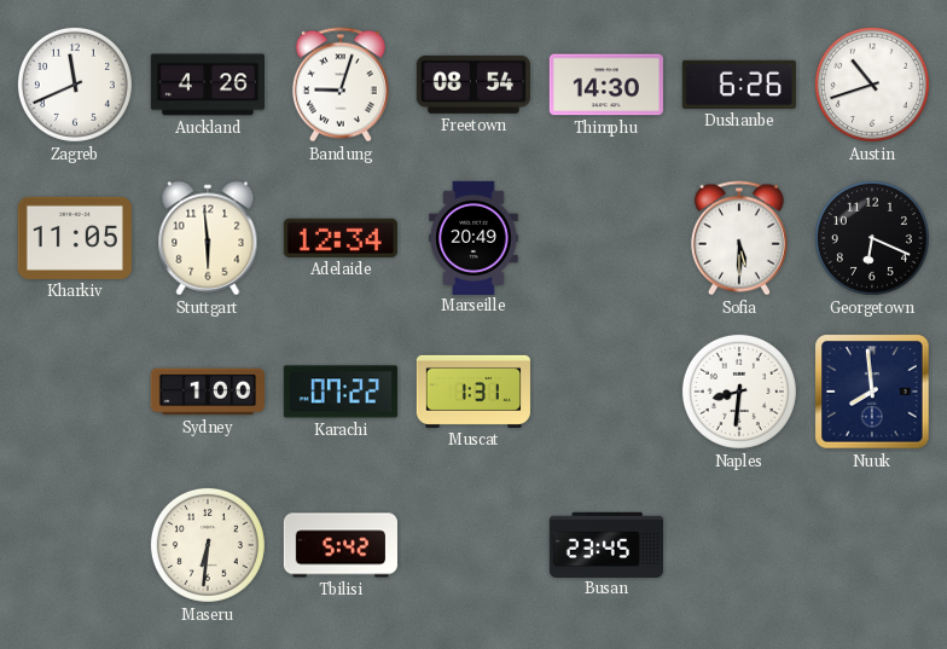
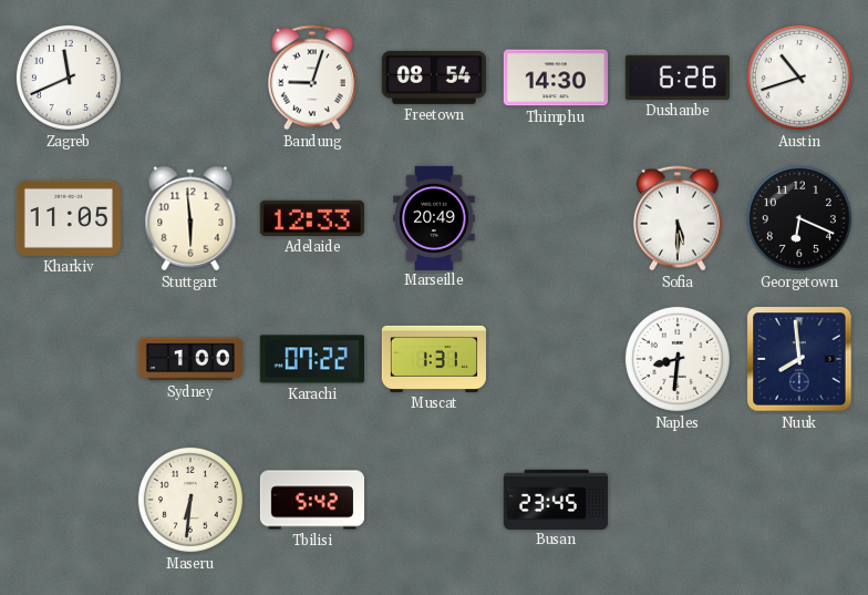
Auckland: 4:26 -> none
Adelaide: 12:34 -> 12:33
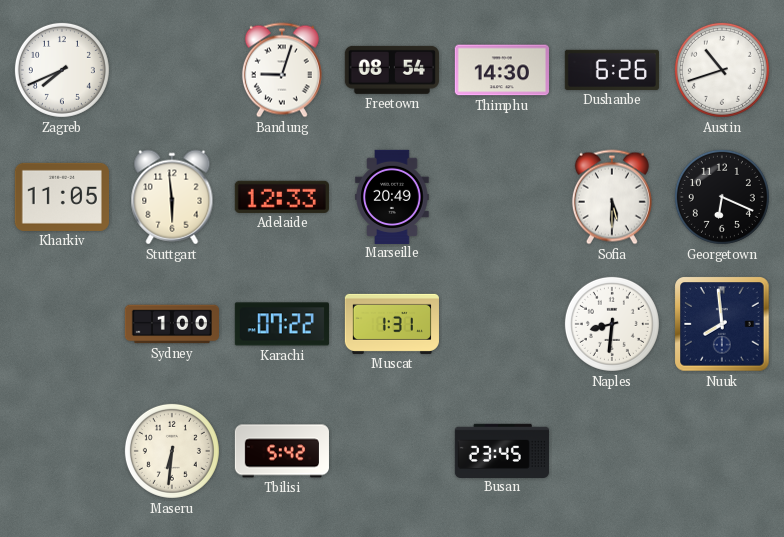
Zagreb: 11:41 -> 7:41
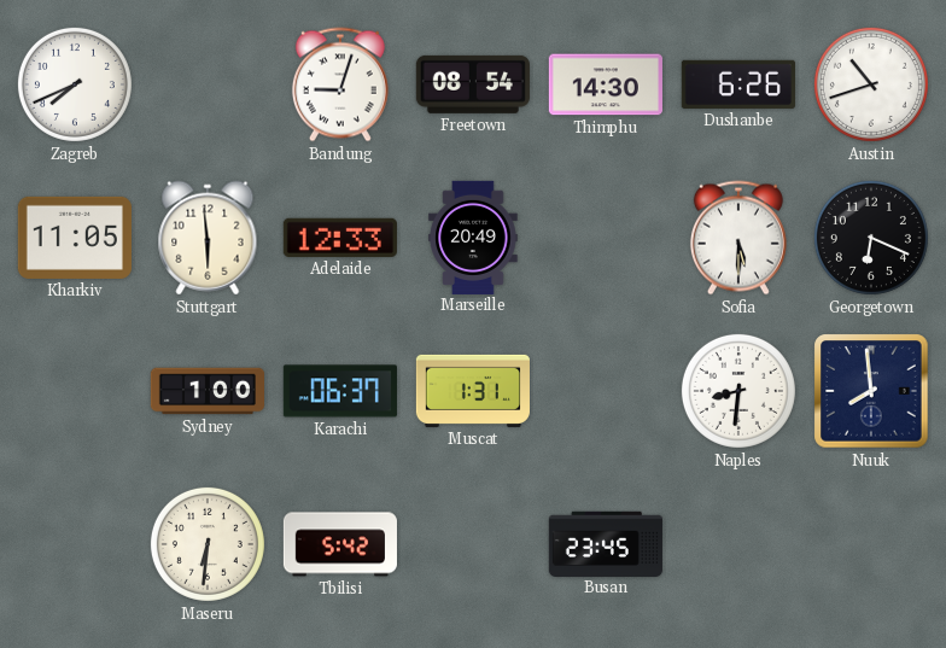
Karachi: 07:22 -> 06:37
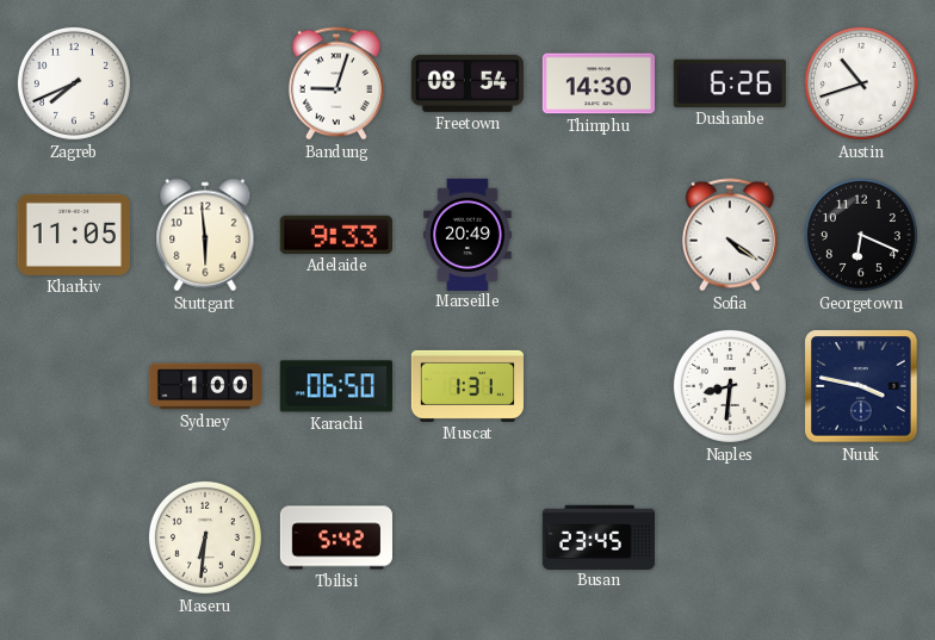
Adelaide: 12:33 -> 9:33
Sofia: 5:30 -> 4:21
Karachi: 06:37 -> 06:50
Nuuk: 7:59 -> 3:47
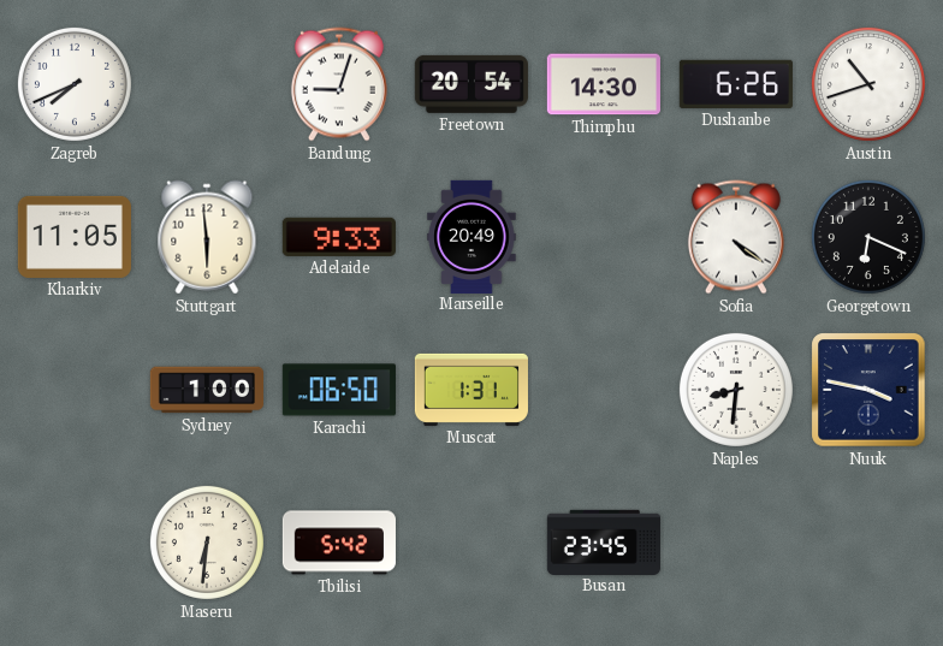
Freetown: 08:54 -> 20:54
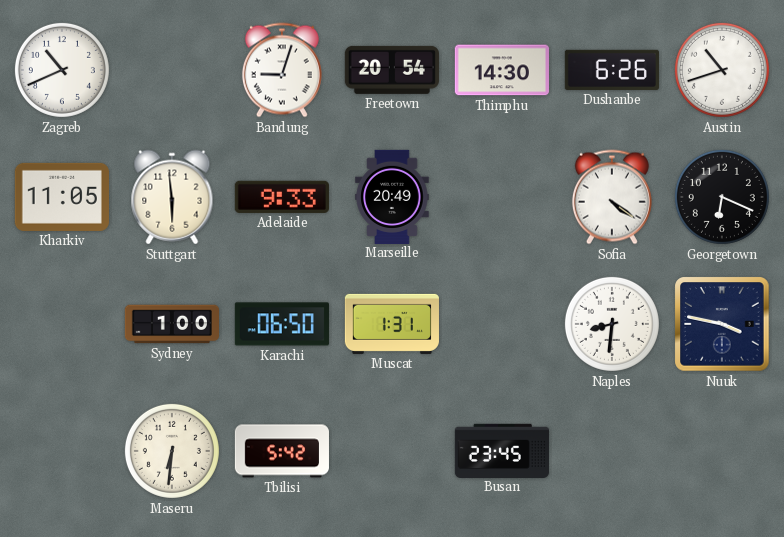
Zagreb: 7:41 -> 10:41
